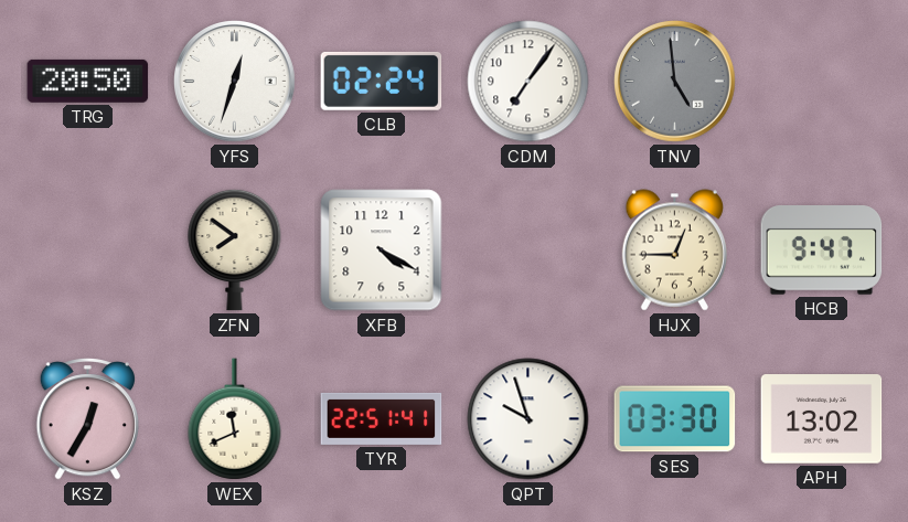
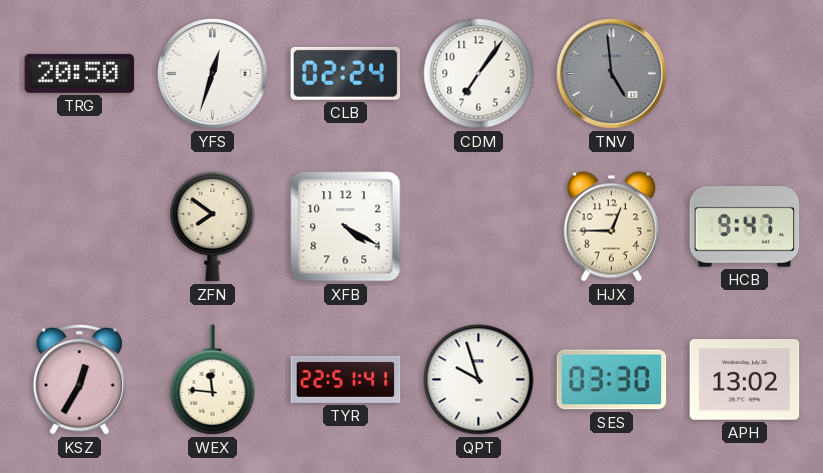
WEX: 11:41 -> 11:46
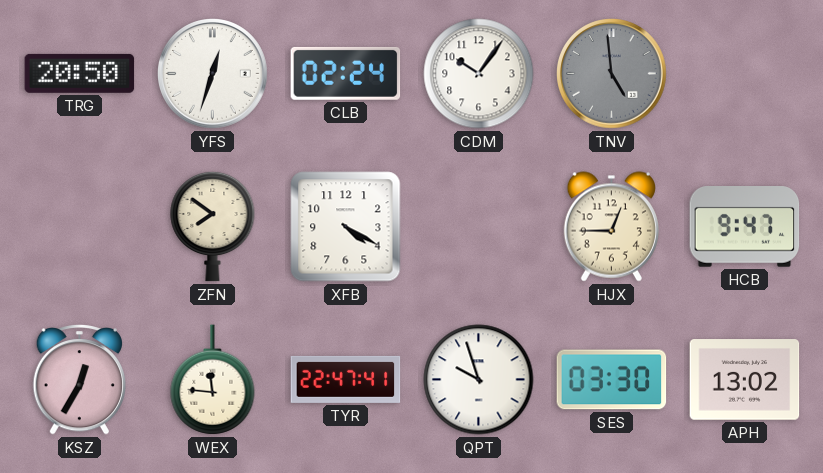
CDM: 7:06 -> 10:06
TYR: 22:51 -> 22:47
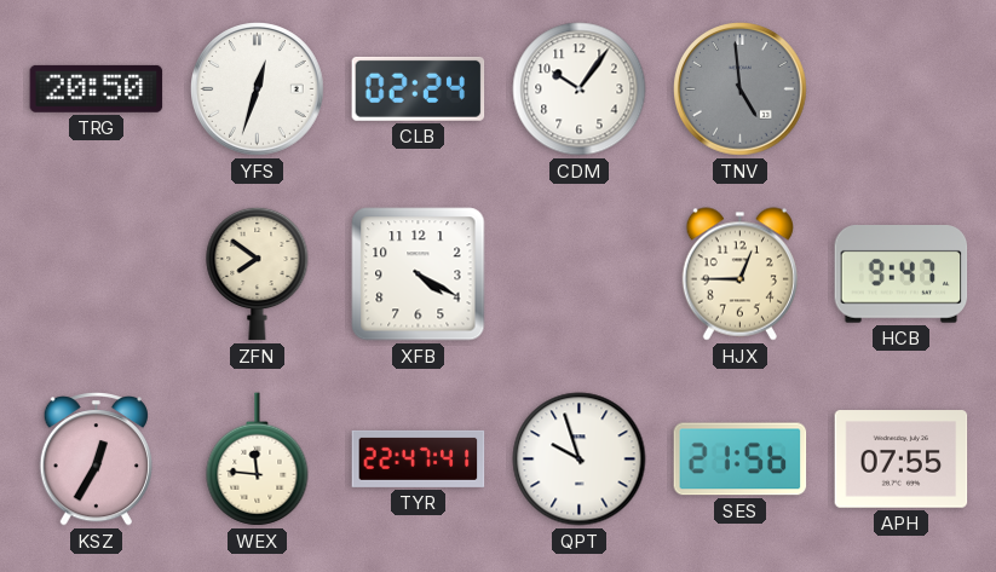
SES: 03:30 -> 21:56
APH: 13:02 -> 07:55
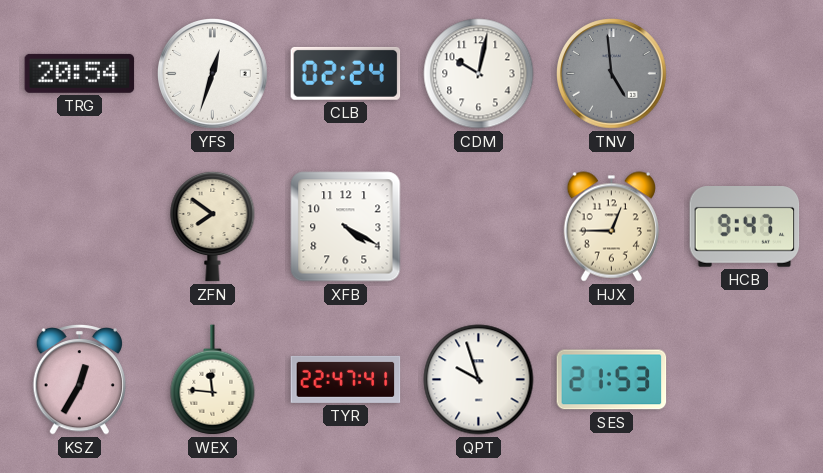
TRG: 20:50 -> 20:54
CDM: 10:06 -> 10:02
SES: 21:56 -> 21:53
APH: 07:55 -> none
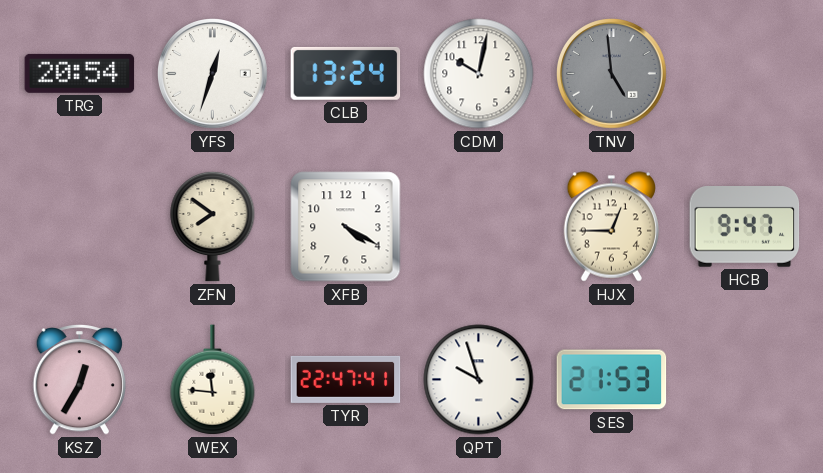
CLB: 02:24 -> 13:24
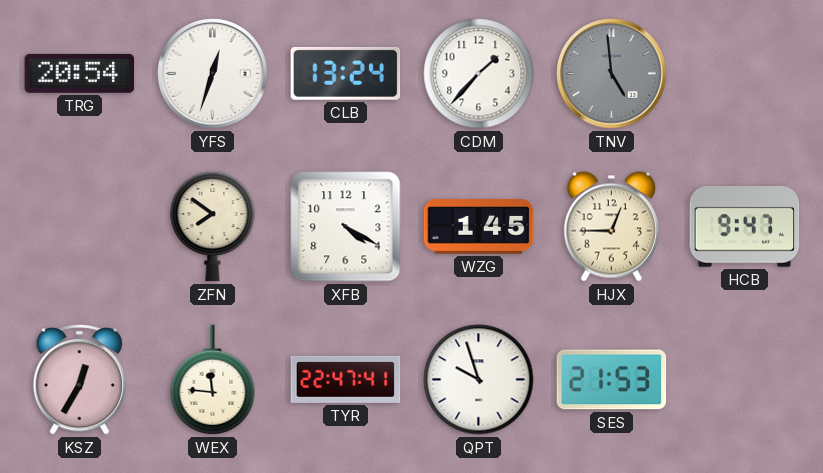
CDM: 10:02 -> 1:37
WZG: none -> 1:45
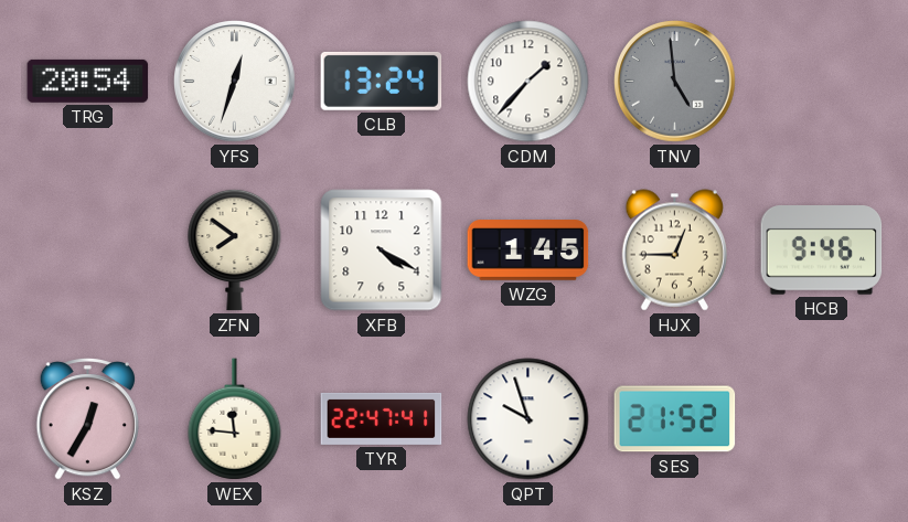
HCB: 9:47 -> 9:46
SES: 21:53 -> 21:52
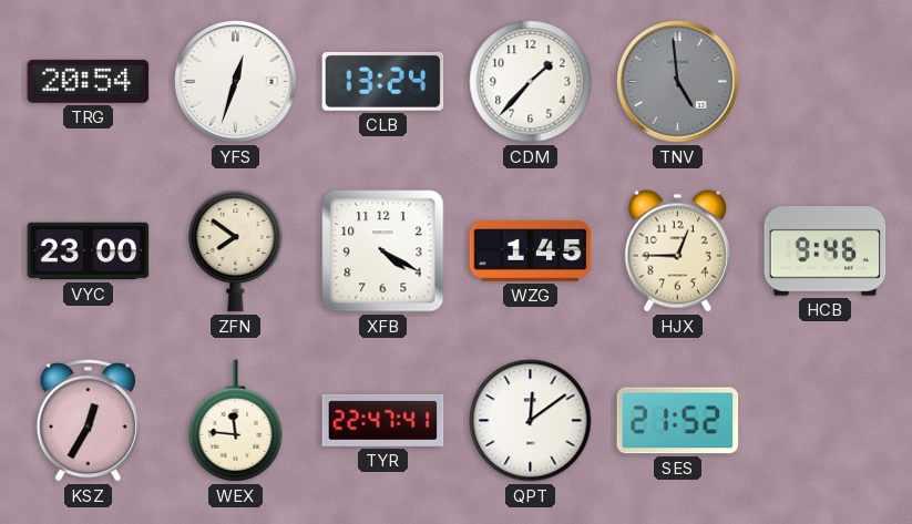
VYC: none -> 23:00
QPT: 9:57 -> 12:09
